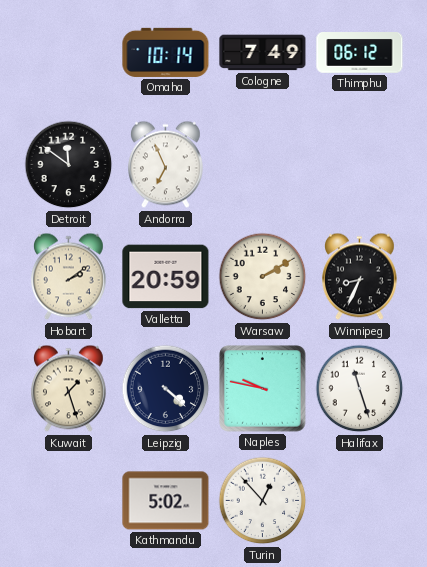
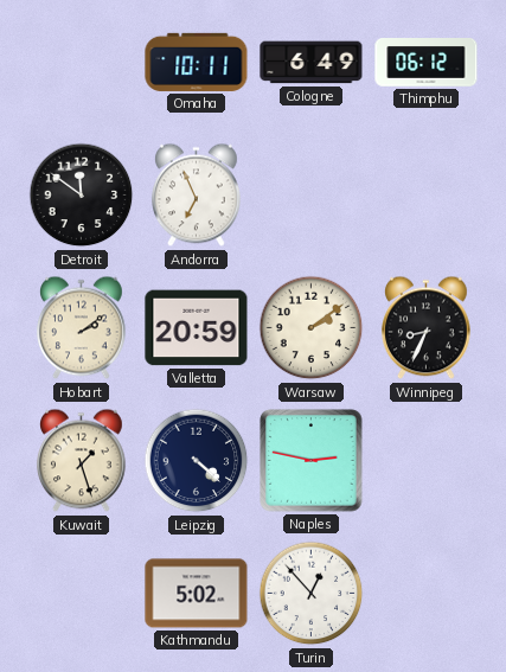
Omaha: 10:14 -> 10:11
Cologne: 7:49 -> 6:49
Warsaw: 2:10 -> 2:09
Naples: 9:47 -> 2:47
Halifax: 11:27 -> none
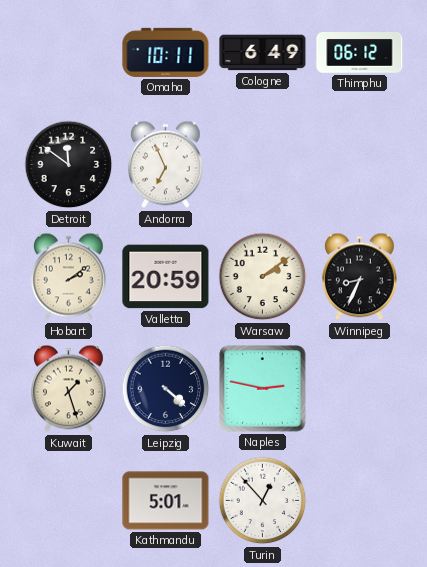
Kathmandu: 5:02 -> 5:01
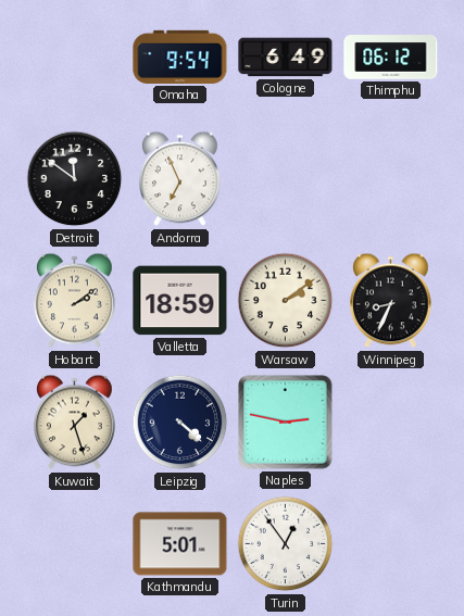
Omaha: 10:11 -> 9:54
Valletta: 20:59 -> 18:59
Turin: 12:53 -> 12:54
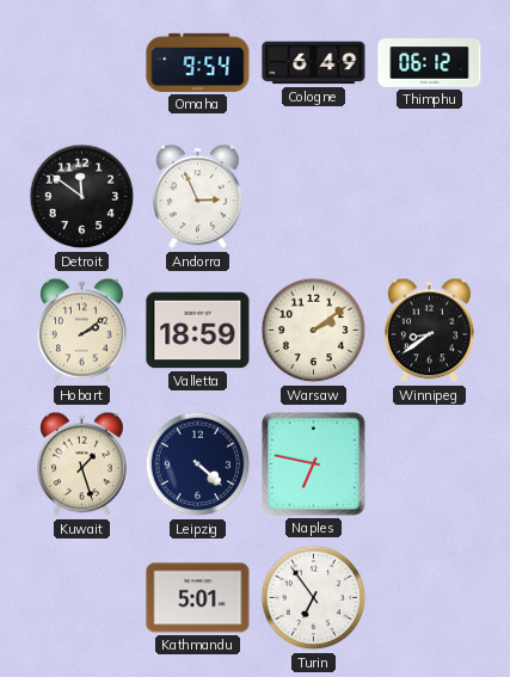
Andorra: 6:56 -> 2:56
Winnipeg: 8:34 -> 8:39
Naples: 2:47 -> 6:47
Turin: 12:54 -> 6:54
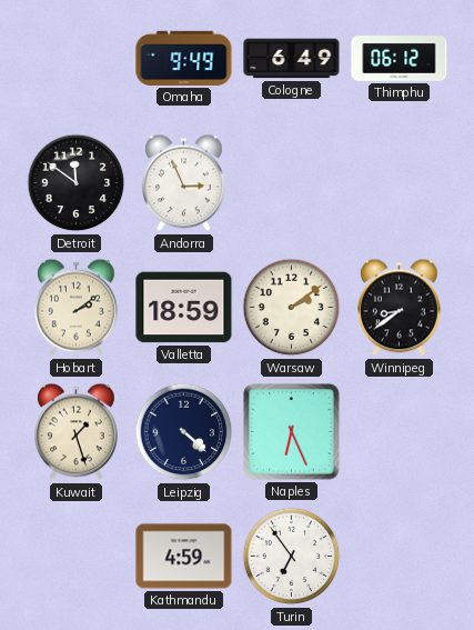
Omaha: 9:54 -> 9:49
Naples: 6:47 -> 6:26
Kathmandu: 5:01 -> 4:59
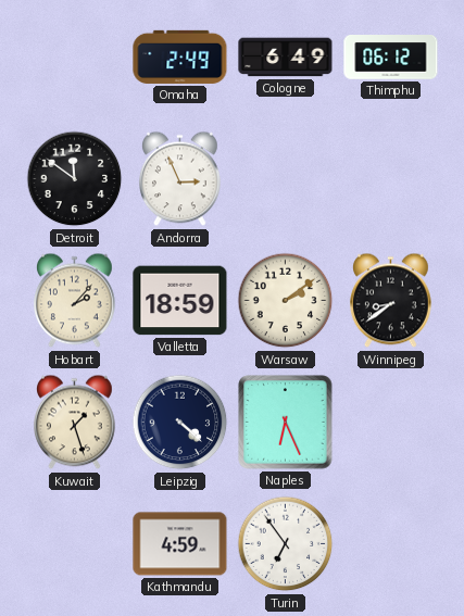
Omaha: 9:49 -> 2:49
Hobart: 2:09 -> 2:07
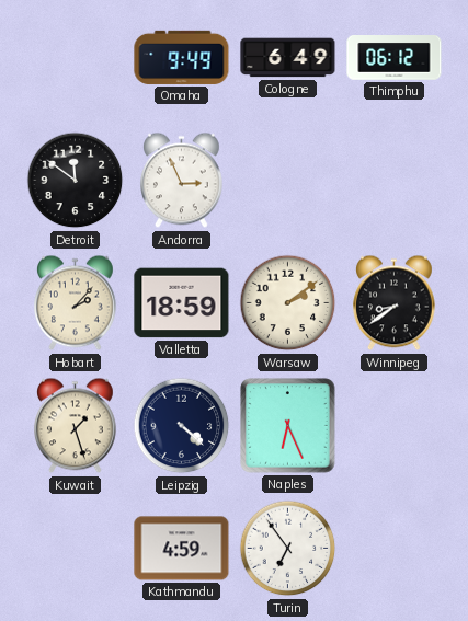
Omaha: 2:49 -> 9:49
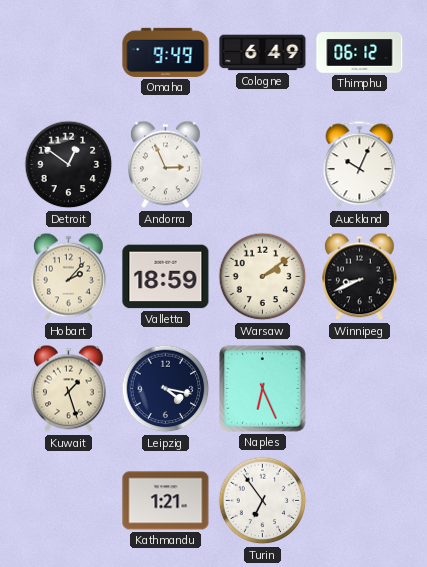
Detroit: 11:51 -> 12:51
Auckland: none -> 10:04
Winnipeg: 8:39 -> 8:41
Leipzig: 4:22 -> 4:17
Kathmandu: 4:59 -> 1:21
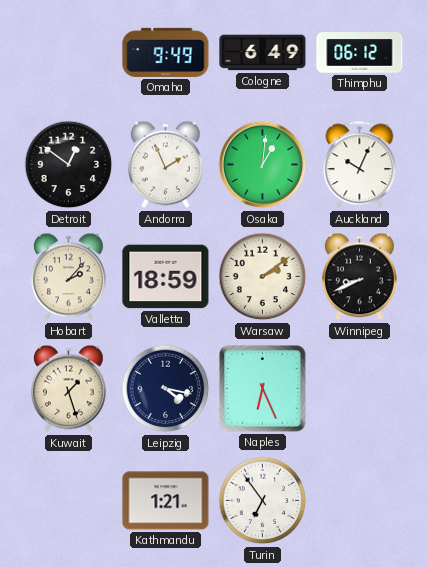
Andorra: 2:56 -> 1:56
Osaka: none -> 1:01
